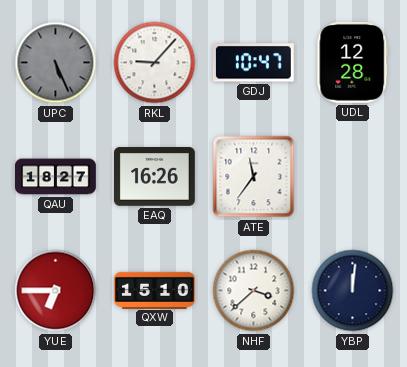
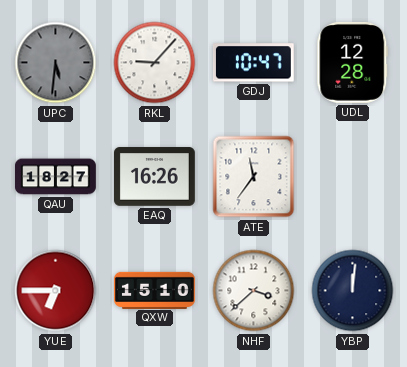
UPC: 5:26 -> 5:31
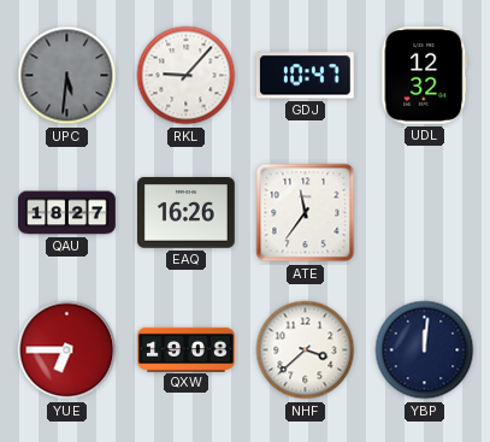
UDL: 12:28 -> 12:32
QXW: 15:10 -> 19:08
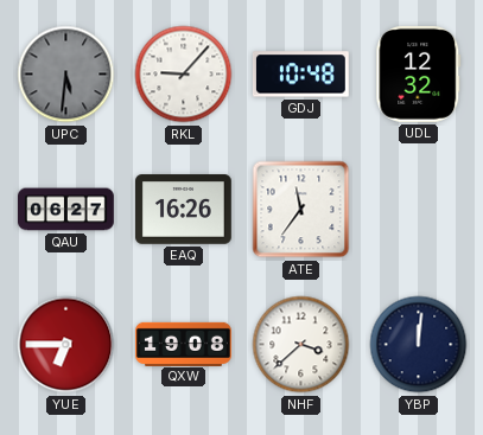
GDJ: 10:47 -> 10:48
QAU: 18:27 -> 06:27
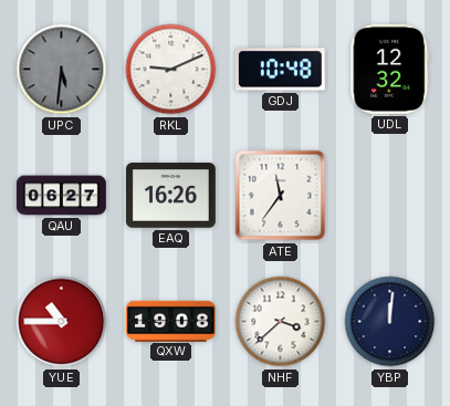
RKL: 9:07 -> 9:11
YUE: 6:45 -> 10:45
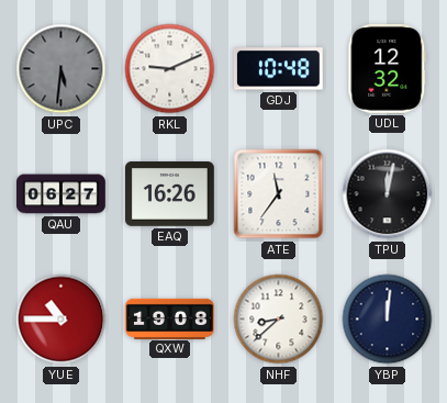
TPU: none -> 12:02
NHF: 3:38 -> 8:38
